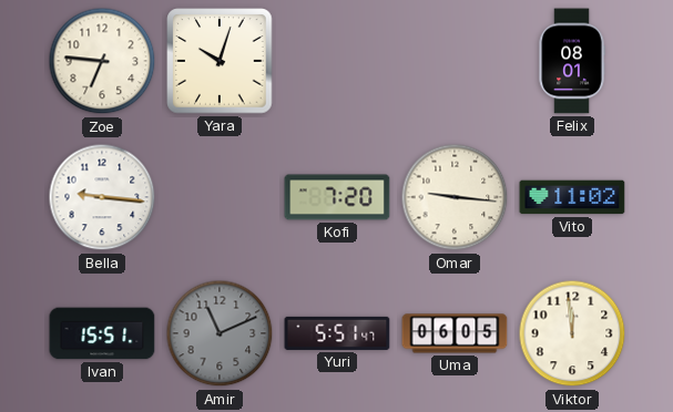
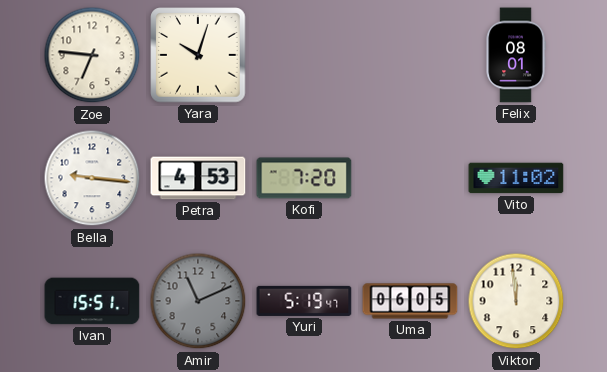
Petra: none -> 4:53
Omar: 9:16 -> none
Yuri: 5:51 -> 5:19
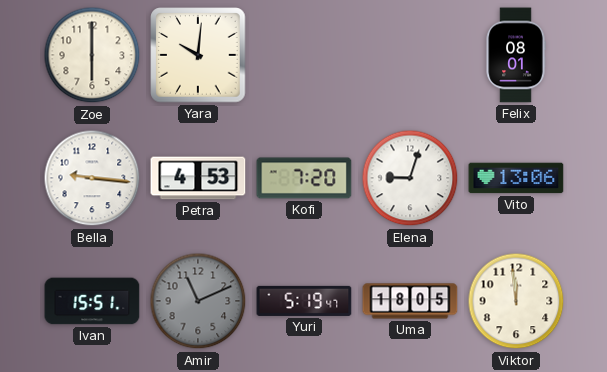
Zoe: 6:46 -> 6:00
Yara: 10:03 -> 10:01
Elena: none -> 9:03
Vito: 11:02 -> 13:06
Uma: 06:05 -> 18:05
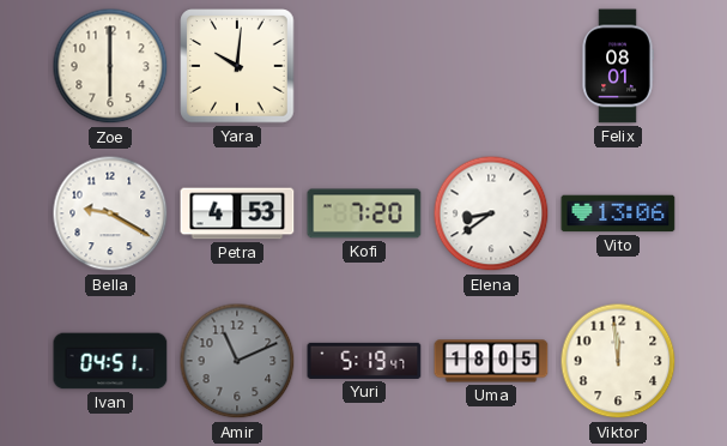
Bella: 9:16 -> 9:20
Elena: 9:03 -> 8:39
Ivan: 15:51 -> 04:51
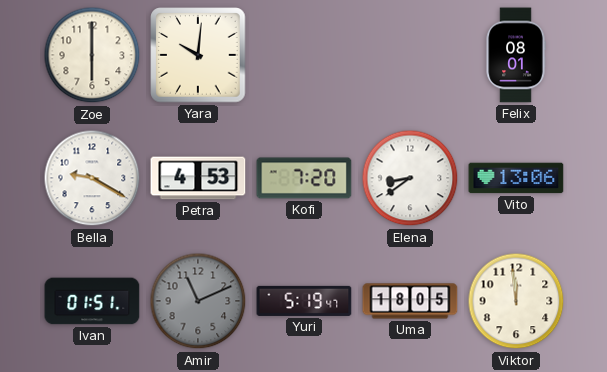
Ivan: 04:51 -> 01:51
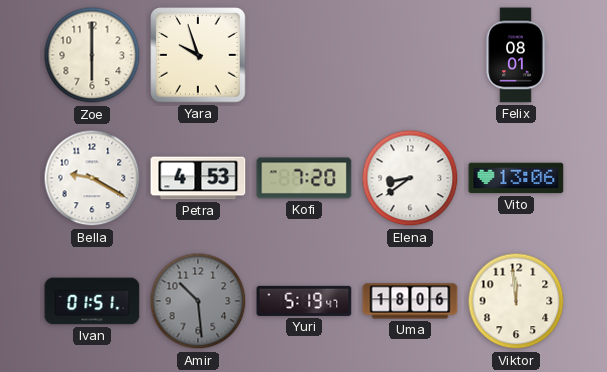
Yara: 10:01 -> 9:57
Amir: 11:11 -> 10:29
Uma: 18:05 -> 18:06
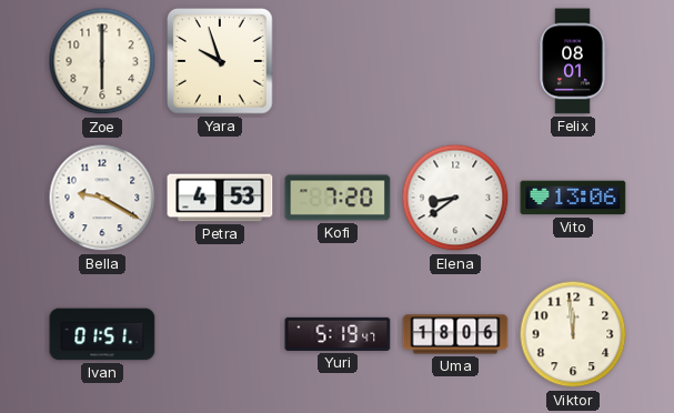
Amir: 10:29 -> none
